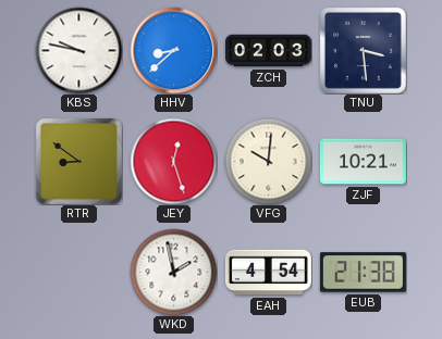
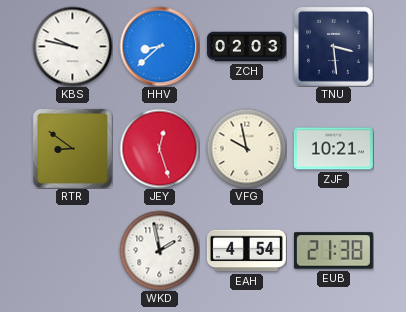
VFG: 10:01 -> 9:58
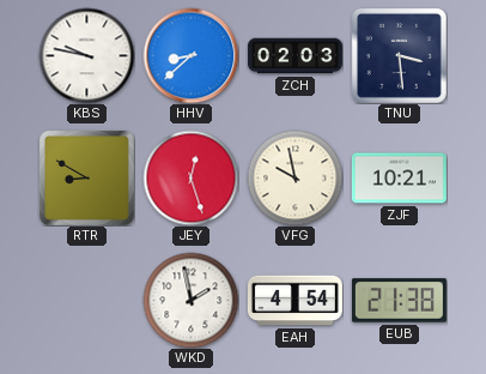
RTR: 8:51 -> 8:50
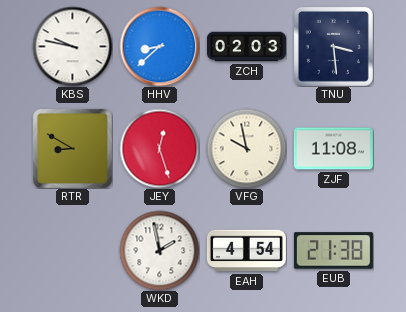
ZJF: 10:21 -> 11:08
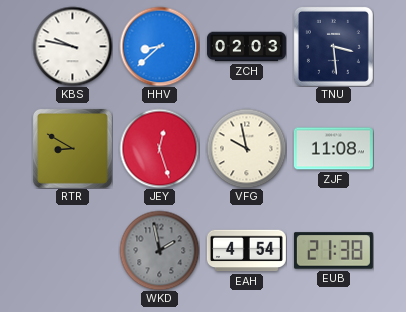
WKD dial: white -> grey
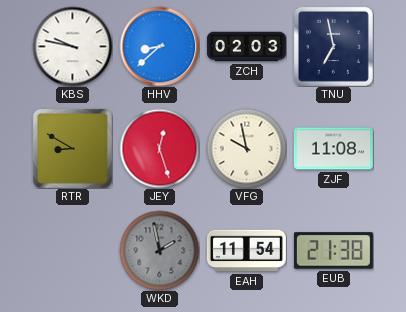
TNU: 3:29 -> 6:58
EAH: 4:54 -> 11:54
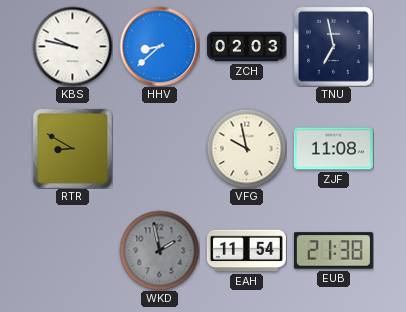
JEY: 12:27 -> none
